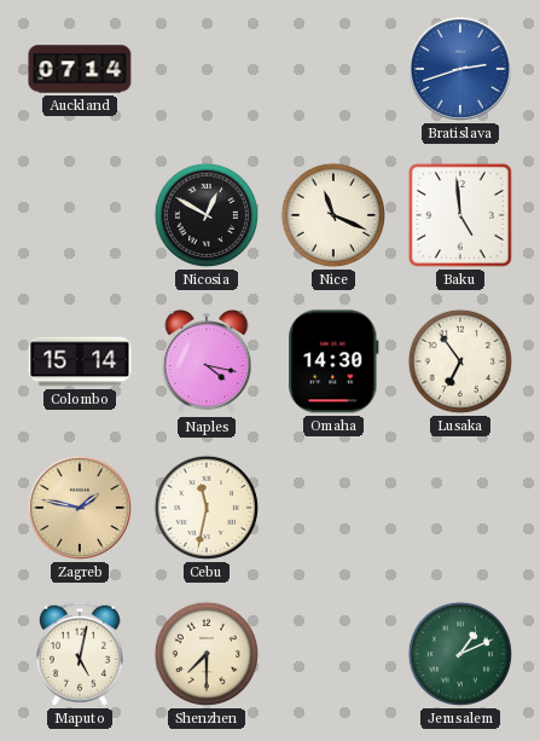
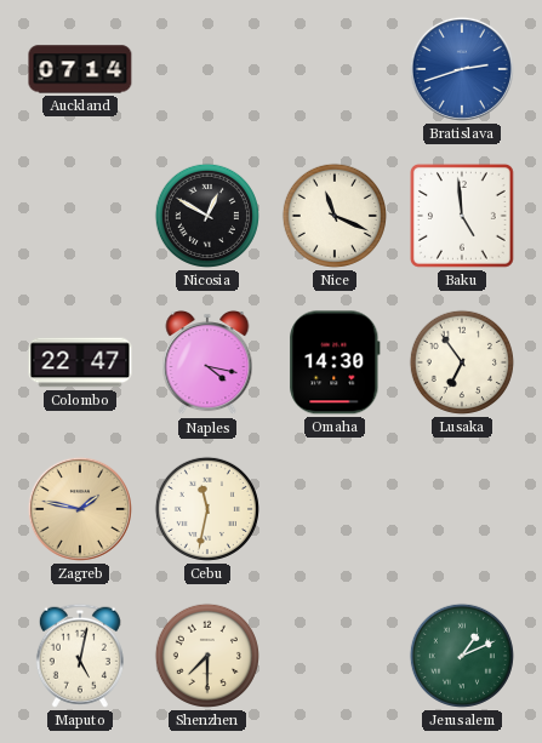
Colombo: 15:14 -> 22:47
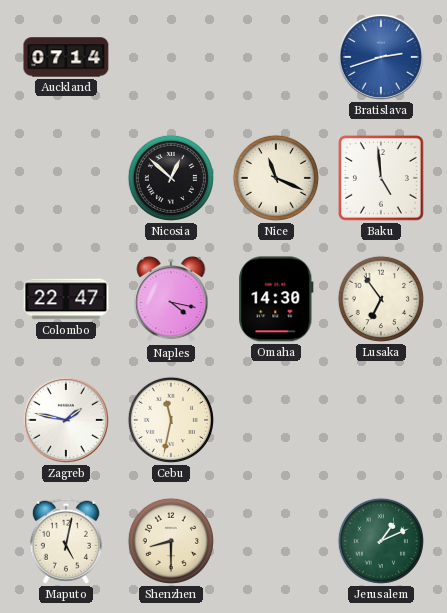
Nicosia: 12:50 -> 12:52
Zagreb dial: champagne -> white
Shenzhen: 7:30 -> 8:30
